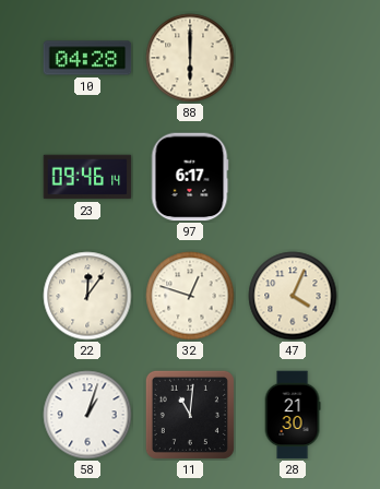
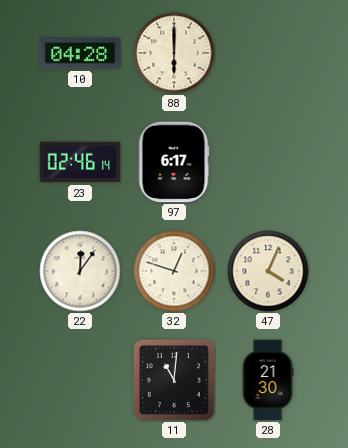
23: 09:46 -> 02:46
58: 1:03 -> none
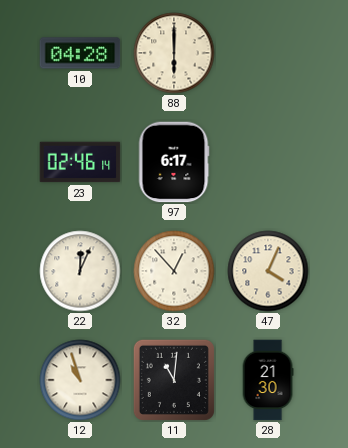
22: 12:06 -> 12:04
32: 12:48 -> 12:53
12: none -> 10:57
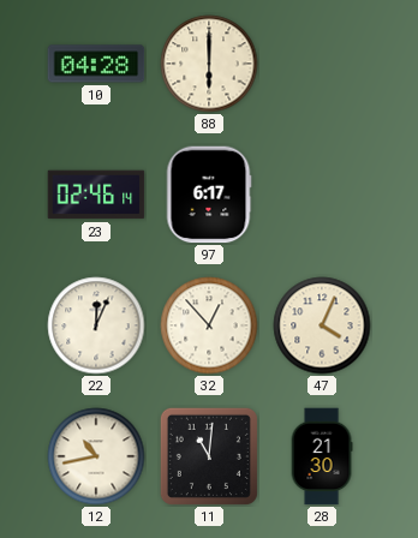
12: 10:57 -> 10:43
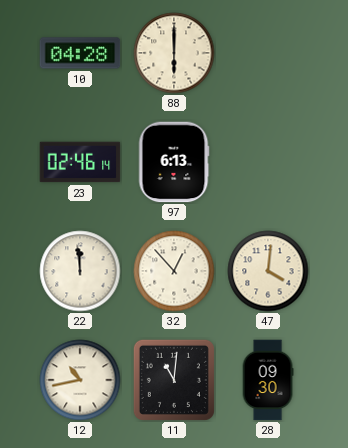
97: 6:17 -> 6:13
22: 12:04 -> 11:59
47: 4:04 -> 4:01
28: 21:30 -> 09:30
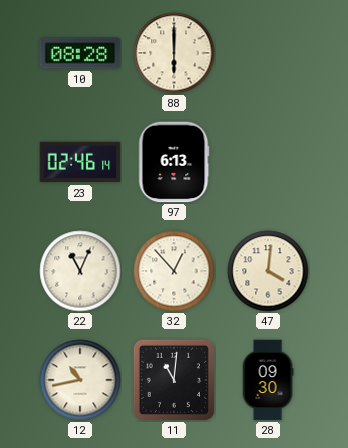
10: 04:28 -> 08:28
22: 11:59 -> 11:04
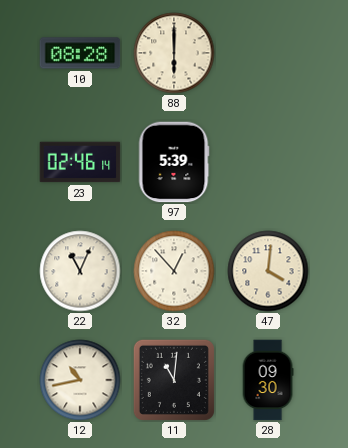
97: 6:13 -> 5:39
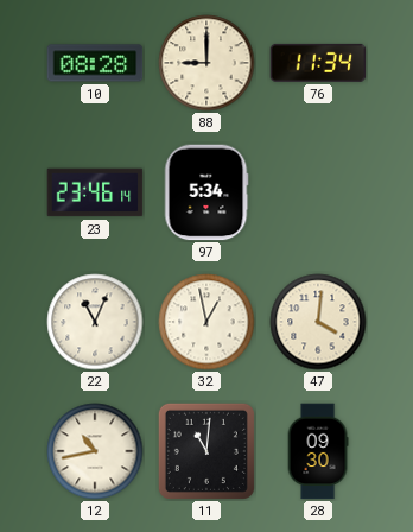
88: 6:00 -> 9:00
76: none -> 11:34
23: 02:46 -> 23:46
97: 5:39 -> 5:34
32: 12:53 -> 12:58
